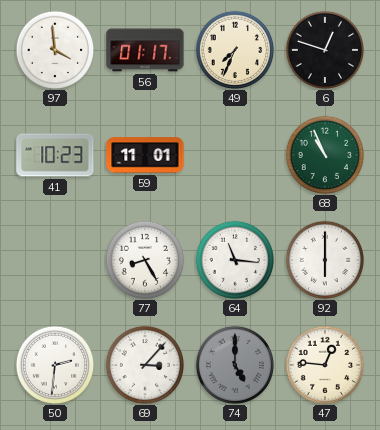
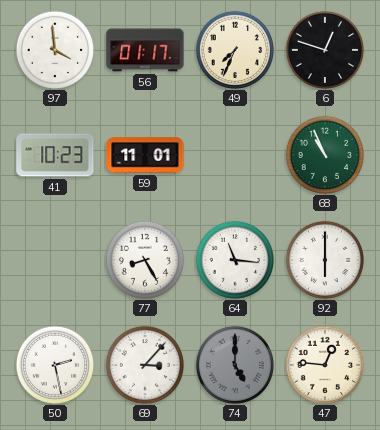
50: 2:31 -> 2:28
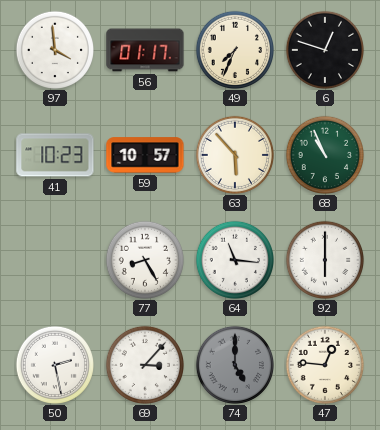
59: 11:01 -> 10:57
63: none -> 5:53
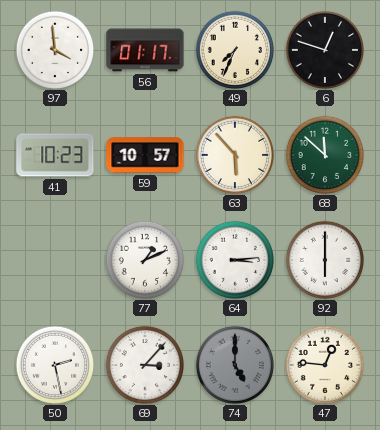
68: 10:56 -> 11:52
77: 8:25 -> 1:11
64: 11:16 -> 3:14
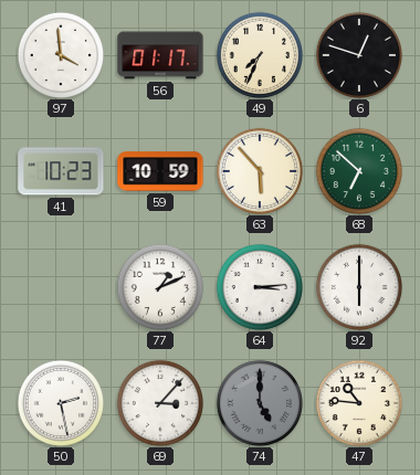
59: 10:57 -> 10:59
68: 11:52 -> 6:52
47: 12:46 -> 10:46
